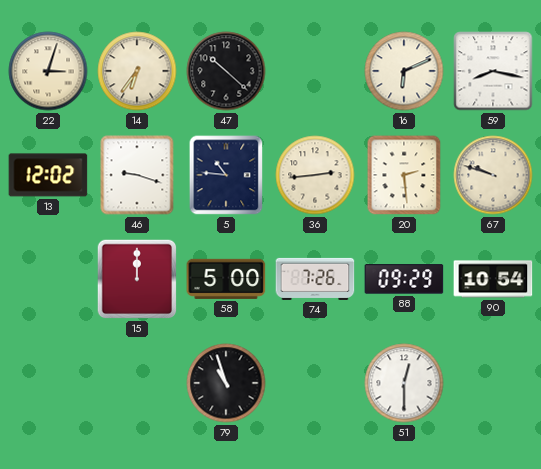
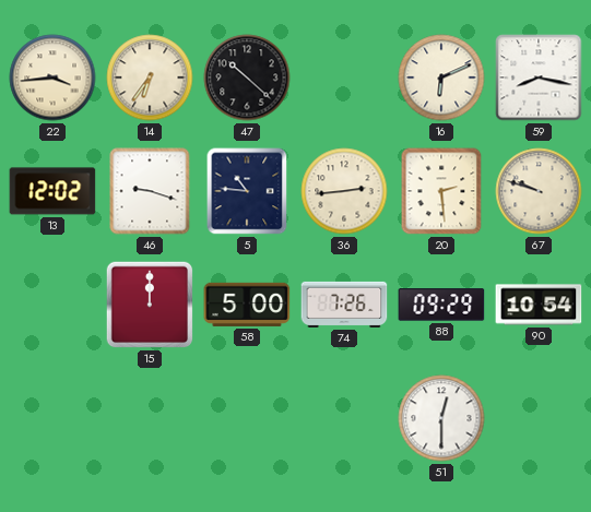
22: 3:03 -> 3:44
79: 10:57 -> none
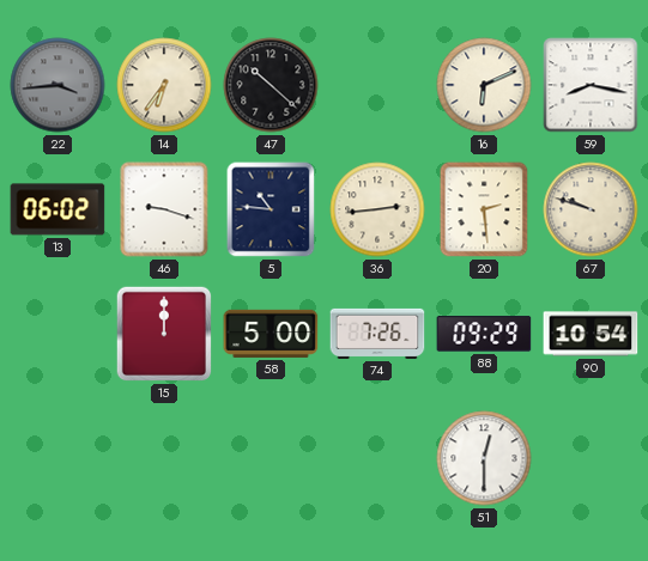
22 dial: cream -> grey
13: 12:02 -> 06:02
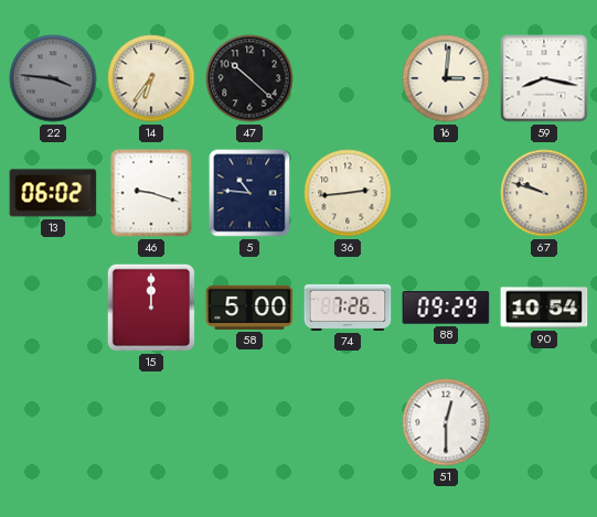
22: 3:44 -> 3:46
16: 6:11 -> 3:01
20: 2:29 -> none
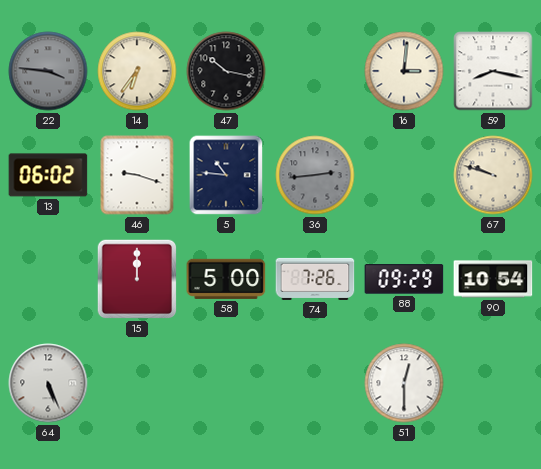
47: 10:22 -> 10:17
36 dial: cream -> grey
64: none -> 5:26
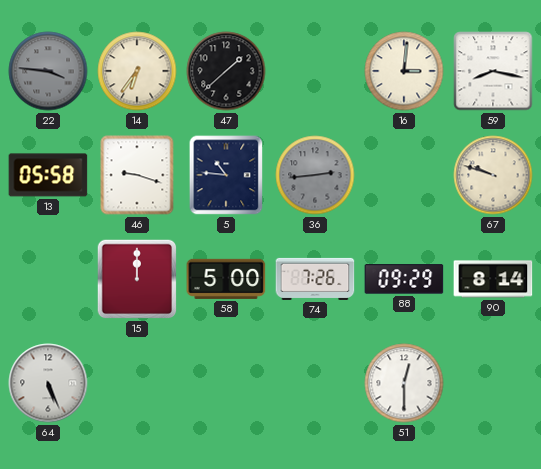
47: 10:17 -> 1:38
13: 06:02 -> 05:58
90: 10:54 -> 8:14
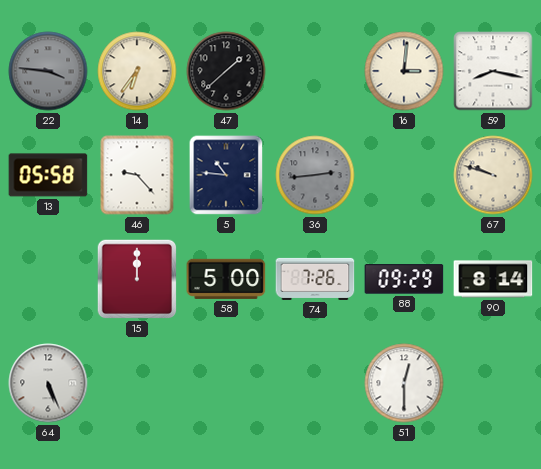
46: 9:18 -> 9:23
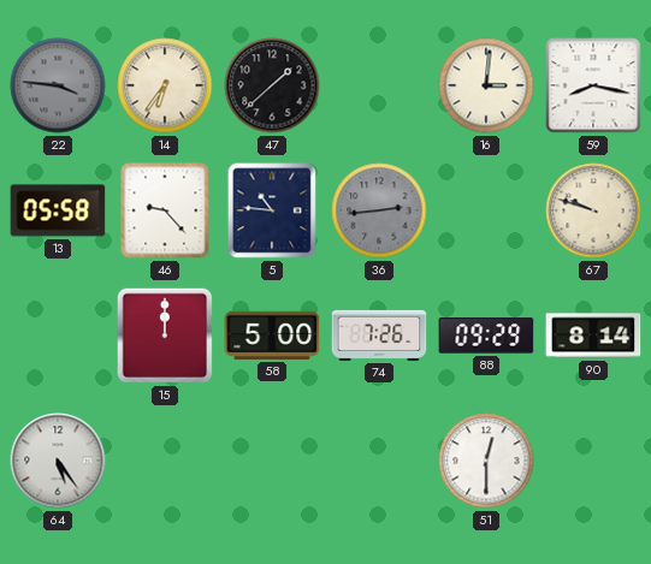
64: 5:26 -> 5:24
